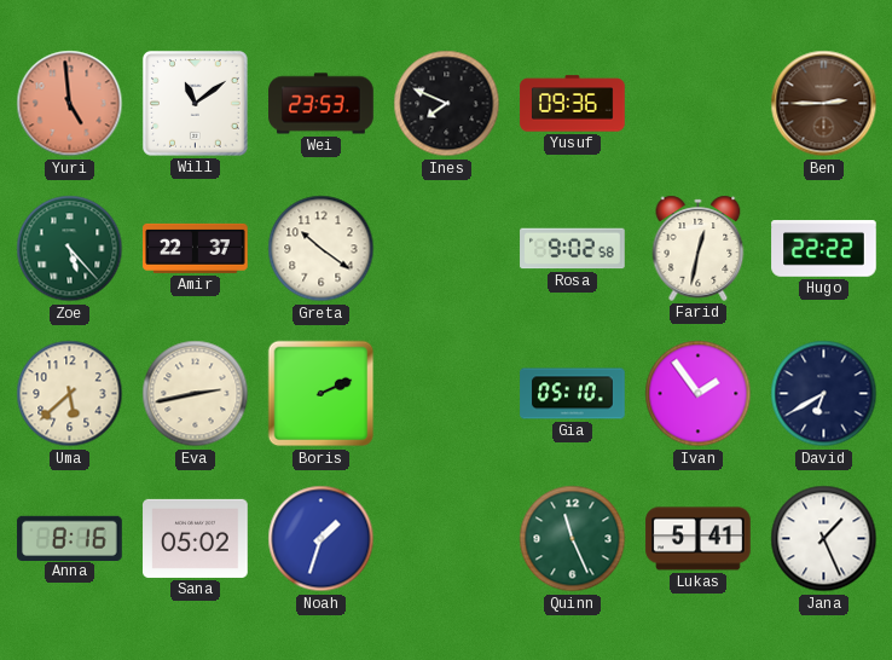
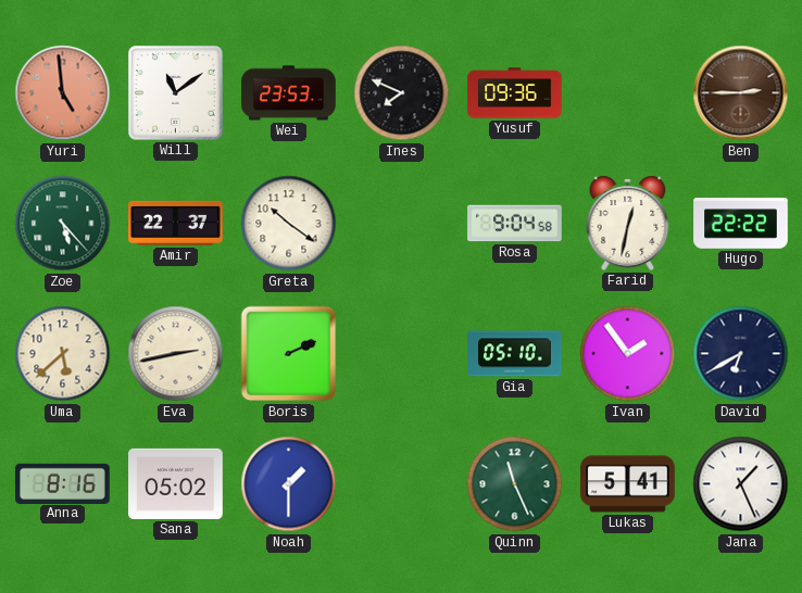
Rosa: 9:02 -> 9:04
Noah: 1:33 -> 1:30
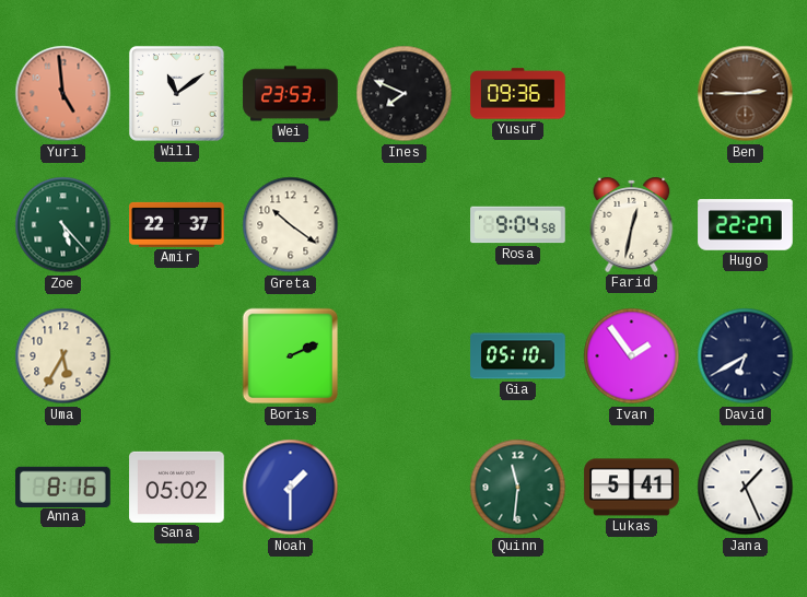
Hugo: 22:22 -> 22:27
Uma: 5:38 -> 5:35
Eva: 2:43 -> none
Quinn: 11:26 -> 11:31
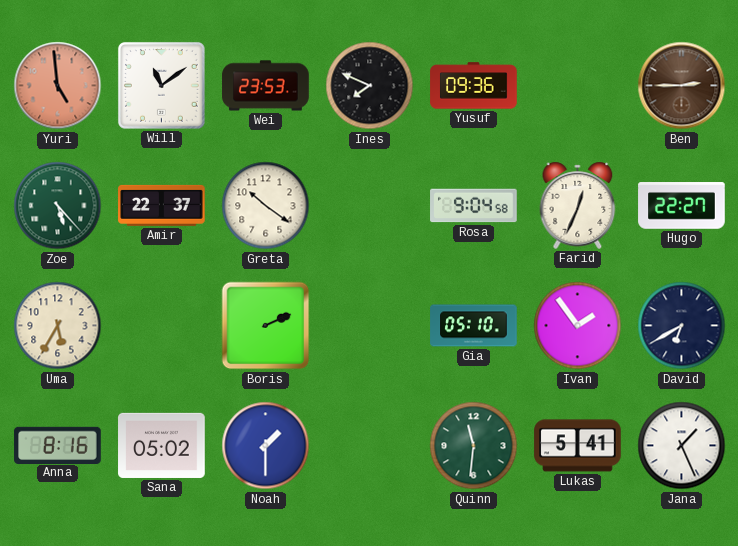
Farid: 12:32 -> 12:34
